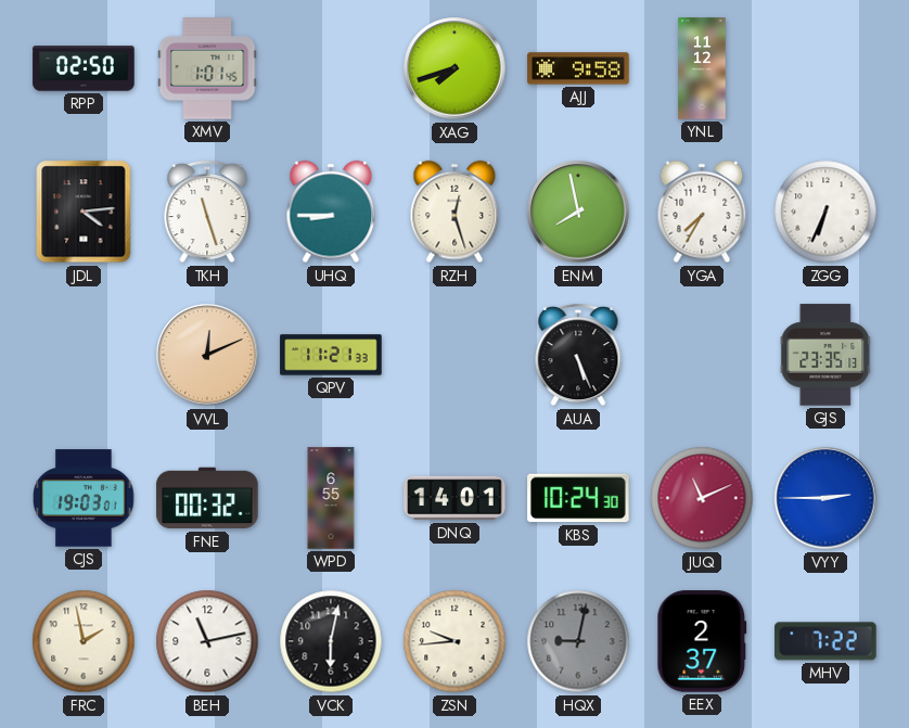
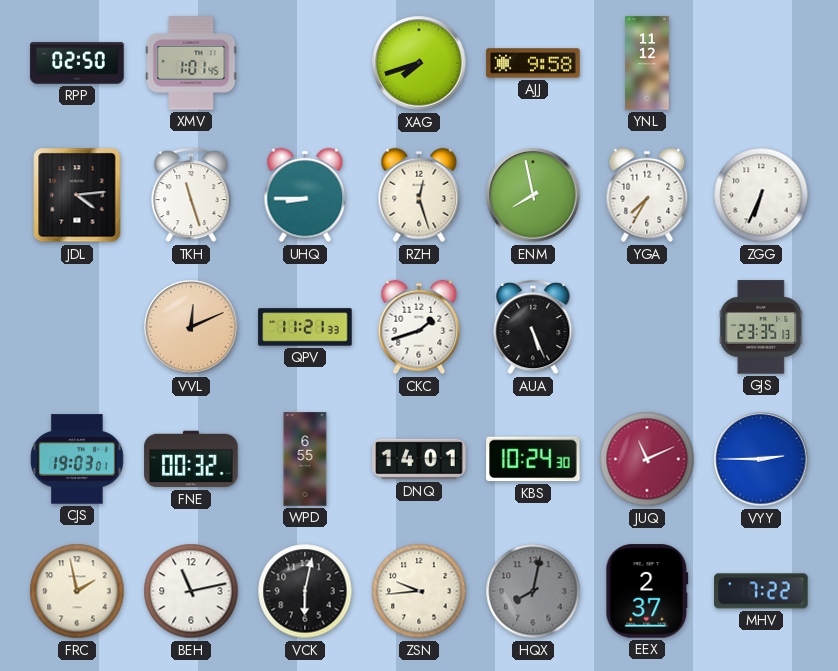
CKC: none -> 1:42
HQX: 9:02 -> 8:02
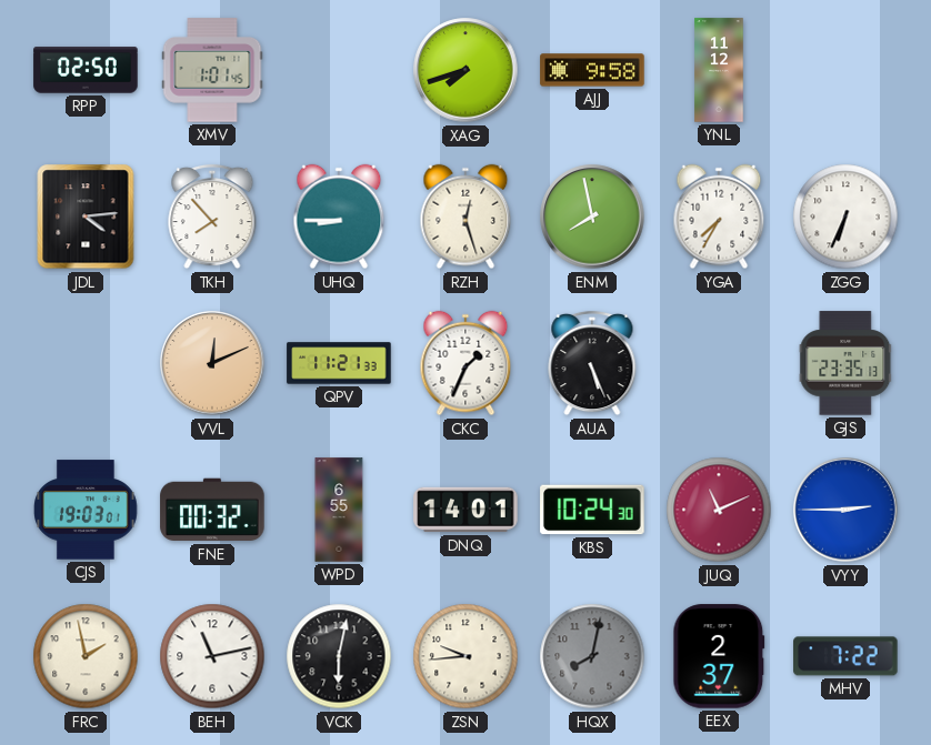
TKH: 11:27 -> 7:53
CKC: 1:42 -> 1:34
